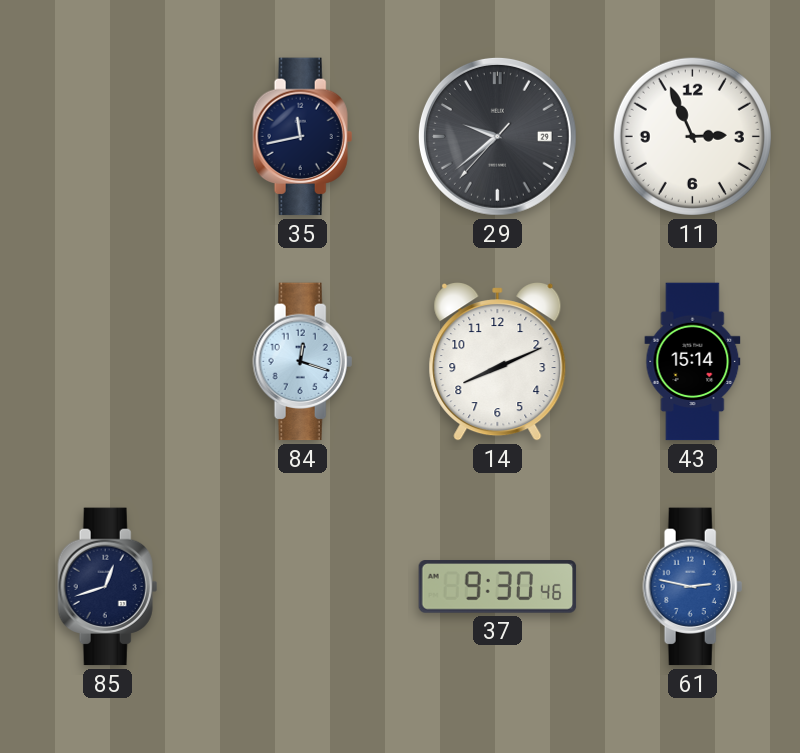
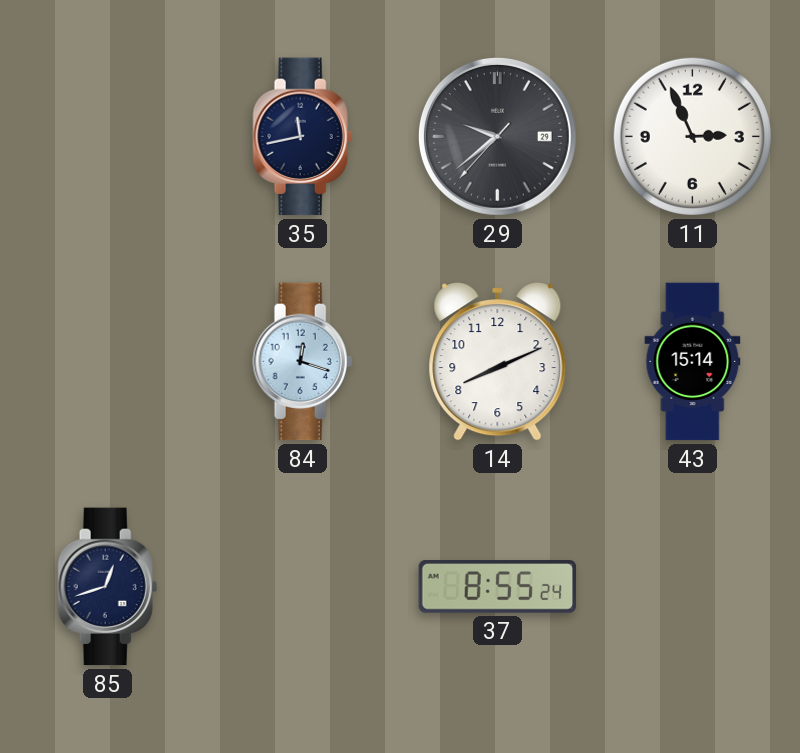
37: 9:30 -> 8:55
61: 2:47 -> none
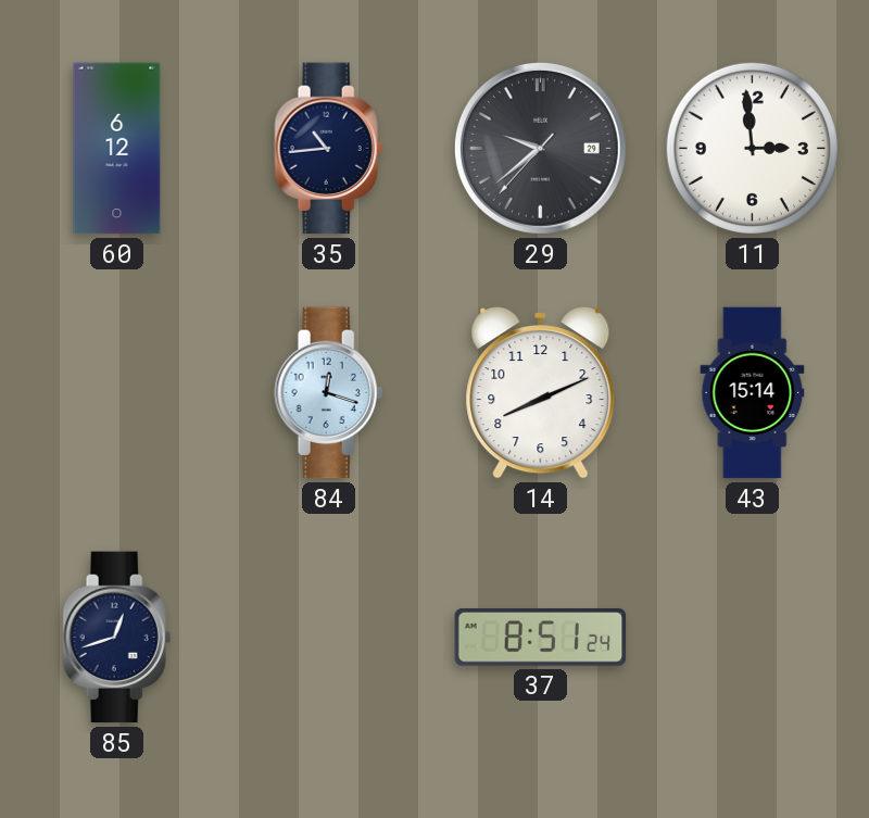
60: none -> 6:12
35: 11:43 -> 10:44
11: 2:56 -> 2:59
37: 8:55 -> 8:51
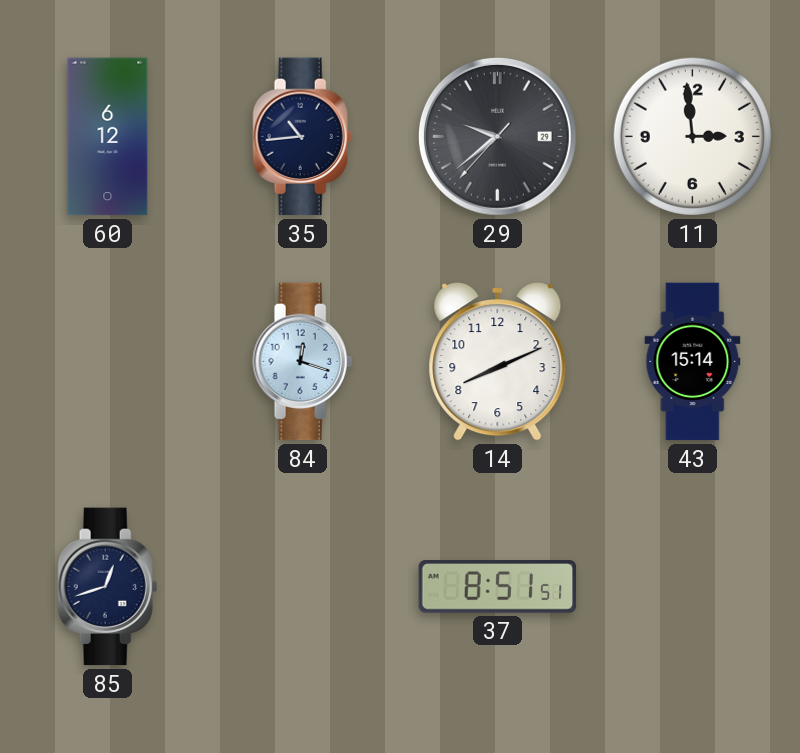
37: 8:51:24 -> 8:51:51
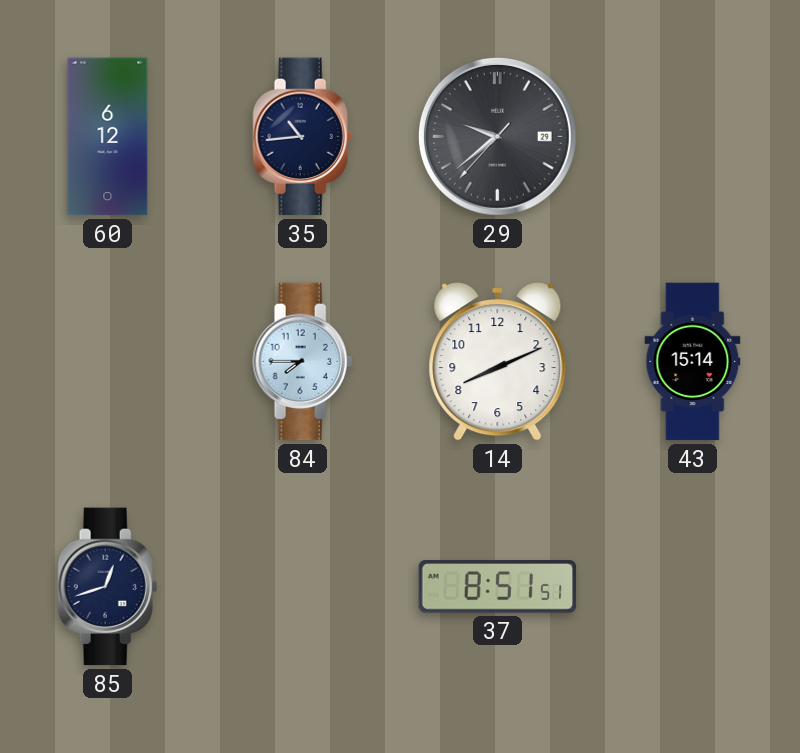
11: 2:59 -> none
84: 12:18 -> 7:45
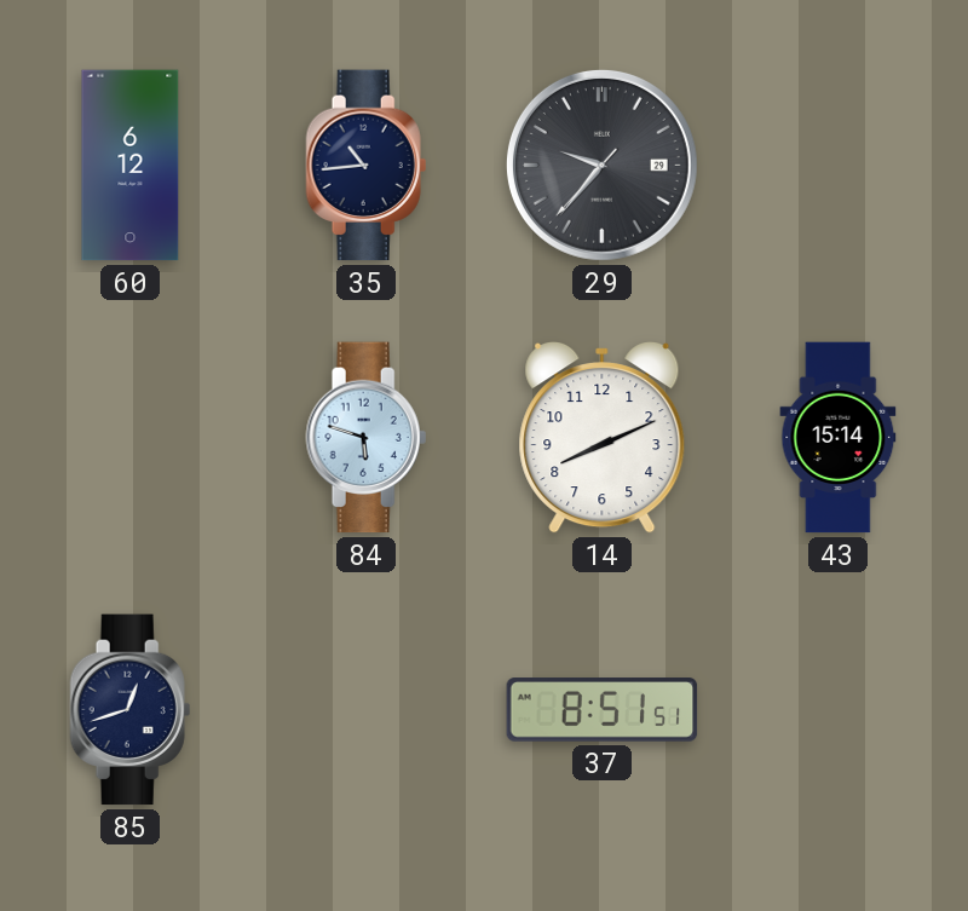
29: 9:38 -> 9:36
84: 7:45 -> 5:48
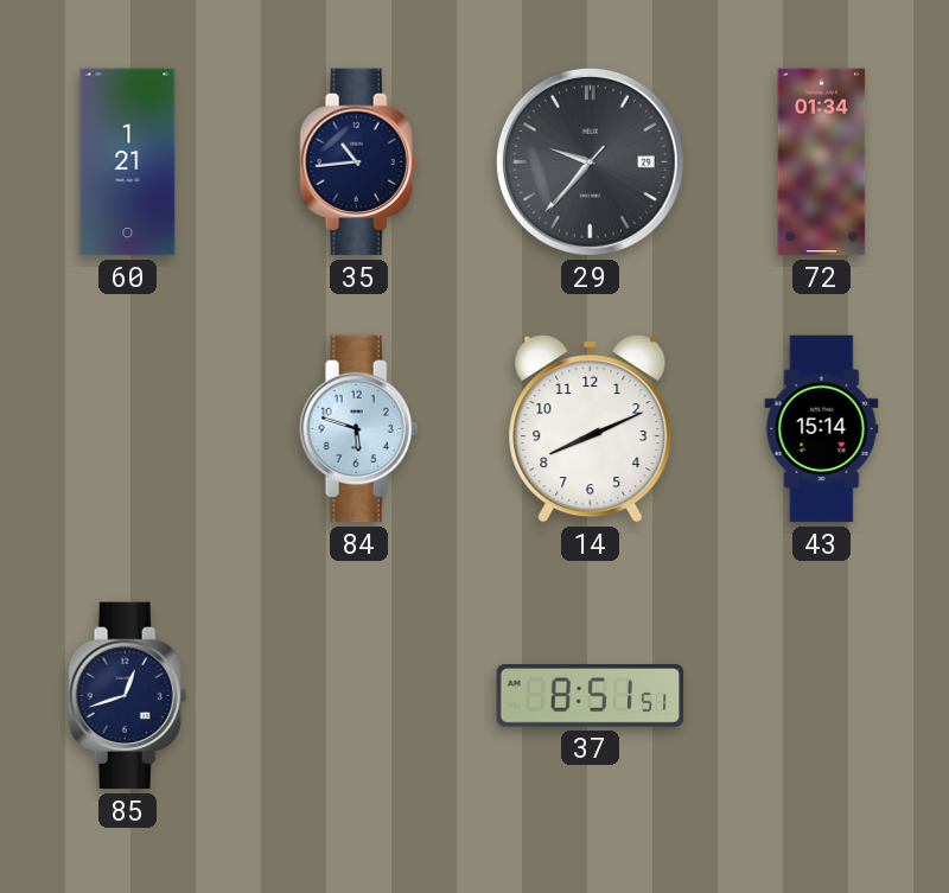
60: 6:12 -> 1:21
72: none -> 01:34
